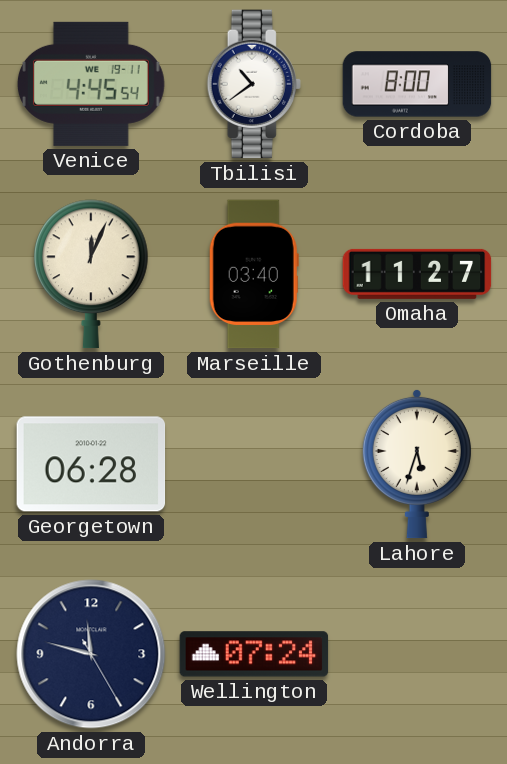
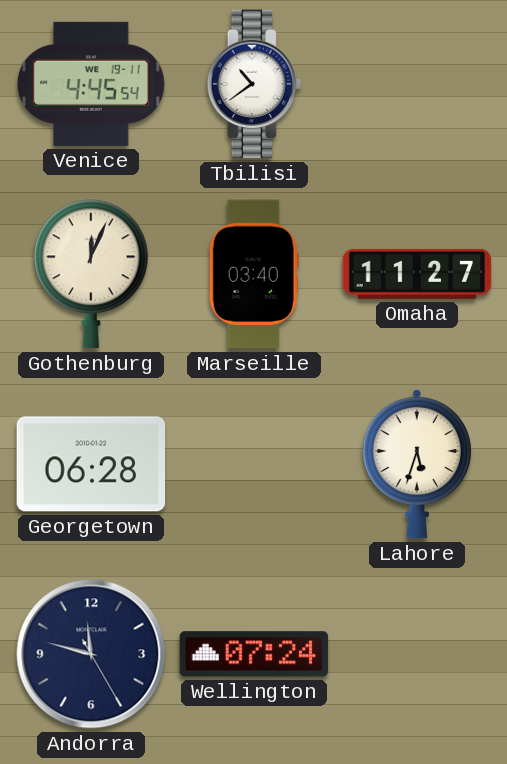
Cordoba: 8:00 -> none
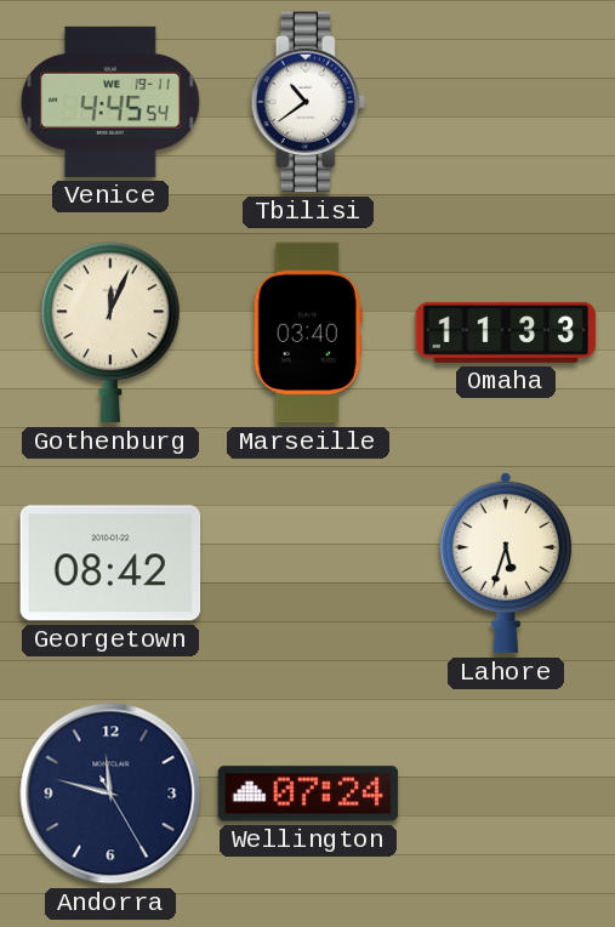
Omaha: 11:27 -> 11:33
Georgetown: 06:28 -> 08:42
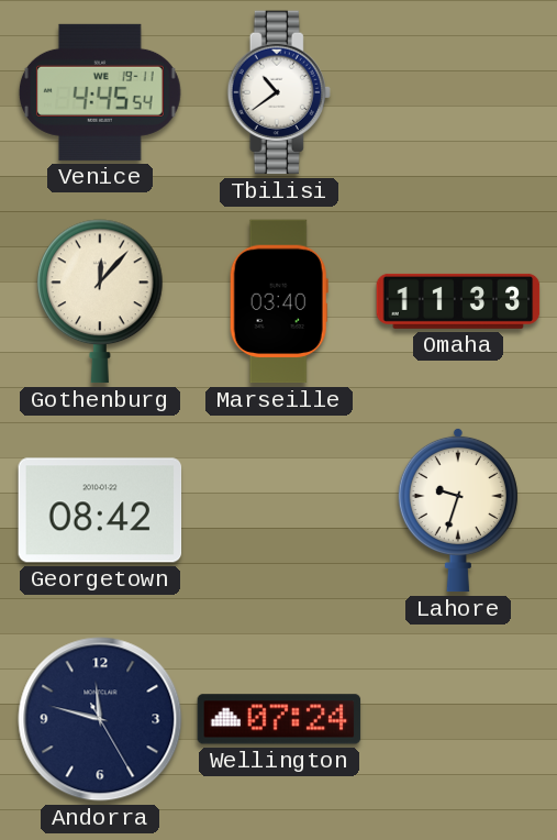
Gothenburg: 12:04 -> 12:07
Lahore: 5:33 -> 9:33
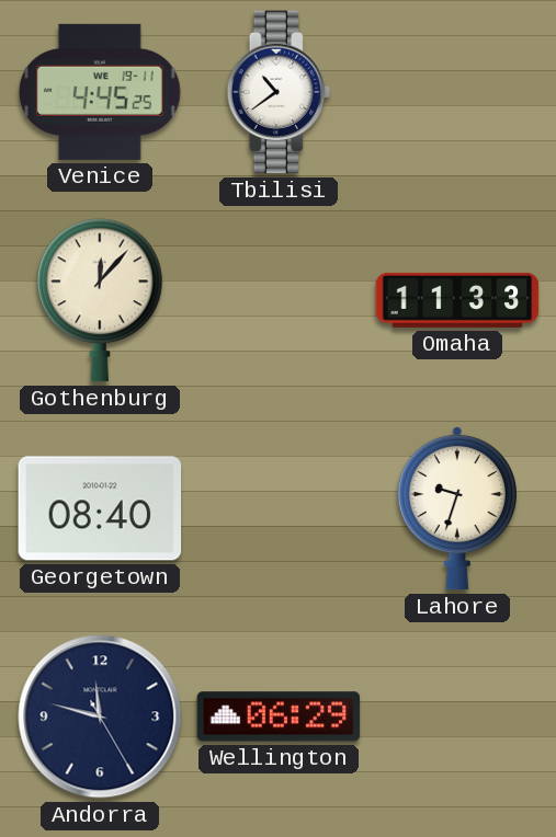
Venice: 4:45:54 -> 4:45:25
Marseille: 03:40 -> none
Georgetown: 08:42 -> 08:40
Wellington: 07:24 -> 06:29
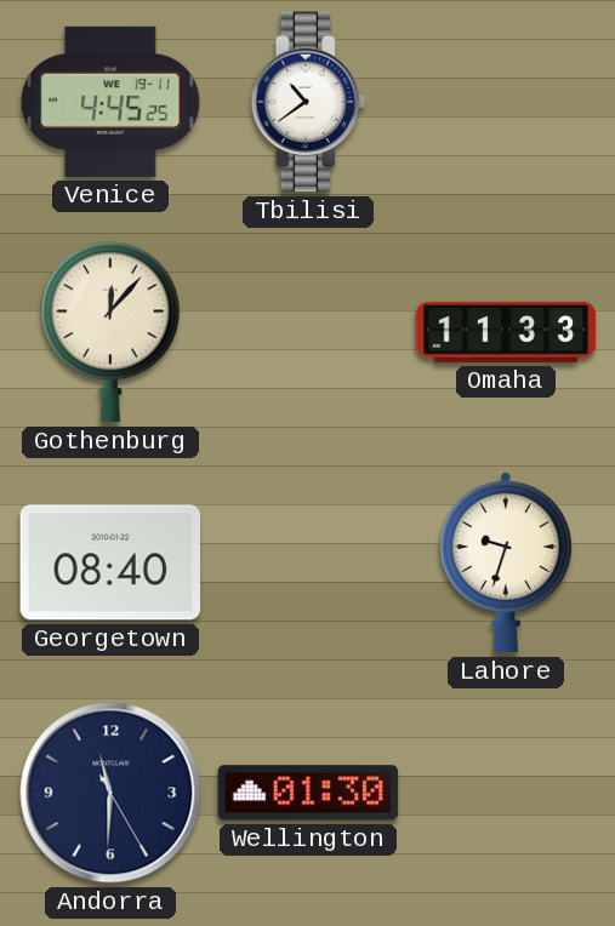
Andorra: 11:47 -> 11:30
Wellington: 06:29 -> 01:30
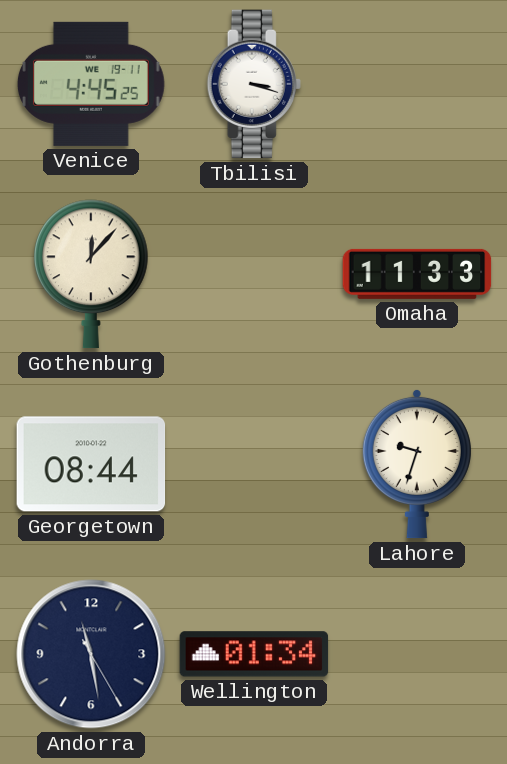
Tbilisi: 10:39 -> 3:18
Georgetown: 08:40 -> 08:44
Andorra: 11:30 -> 11:28
Wellington: 01:30 -> 01:34
